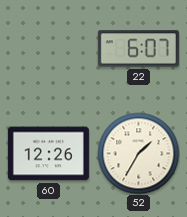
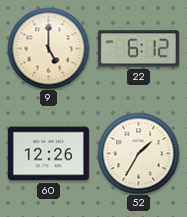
9: none -> 5:00
22: 6:07 -> 6:12
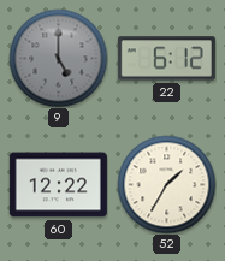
9 dial: cream -> grey
60: 12:26 -> 12:22
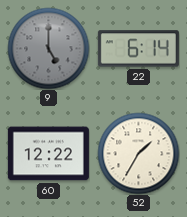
22: 6:12 -> 6:14
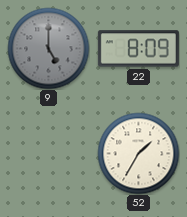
22: 6:14 -> 8:09
60: 12:22 -> none
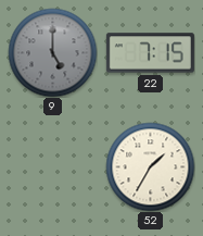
22: 8:09 -> 7:15
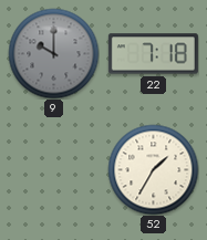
9: 5:00 -> 10:00
22: 7:15 -> 7:18
